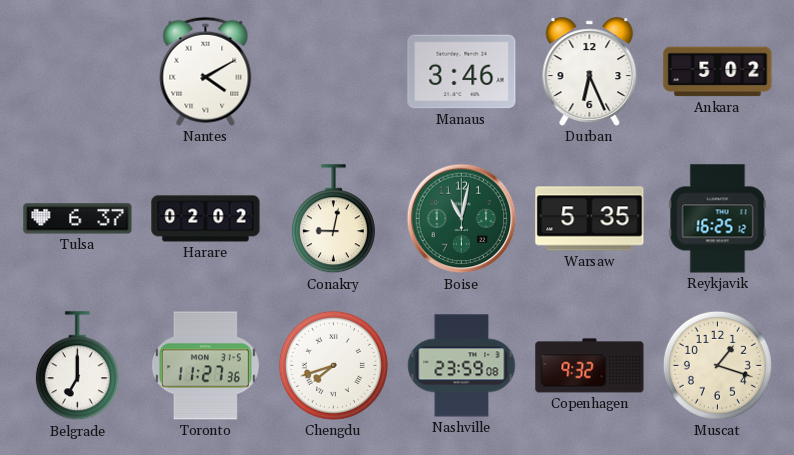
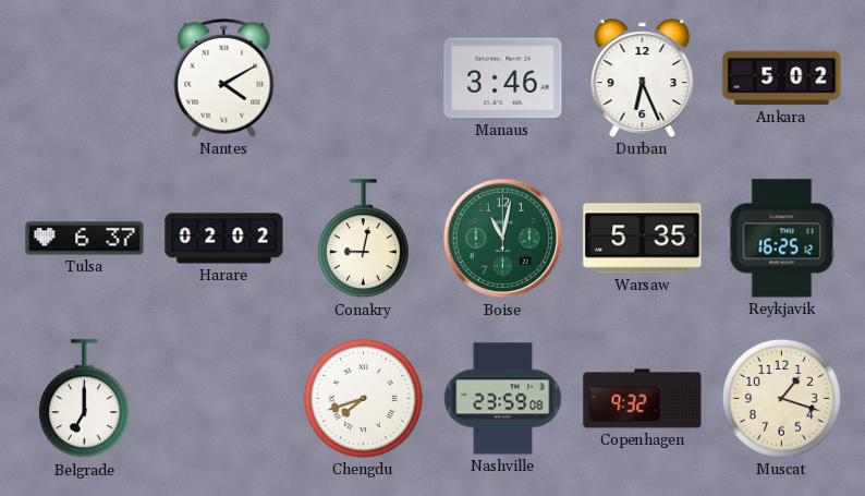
Toronto: 11:27 -> none
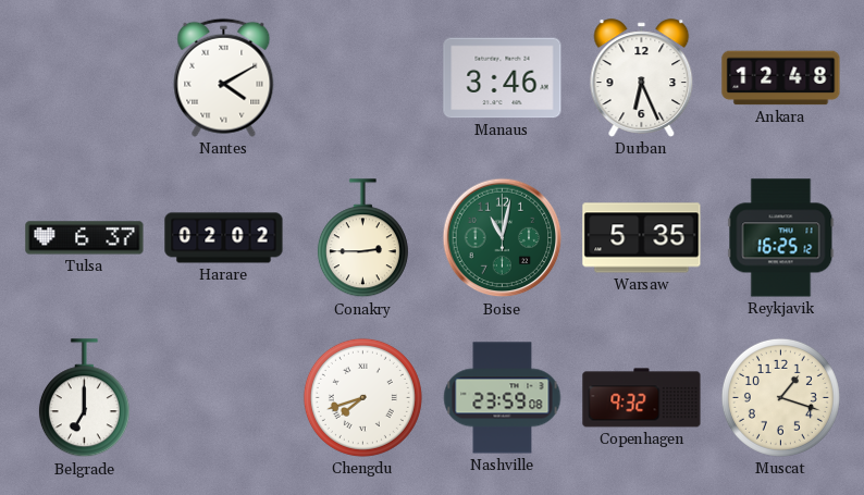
Ankara: 5:02 -> 12:48
Conakry: 9:02 -> 2:45
